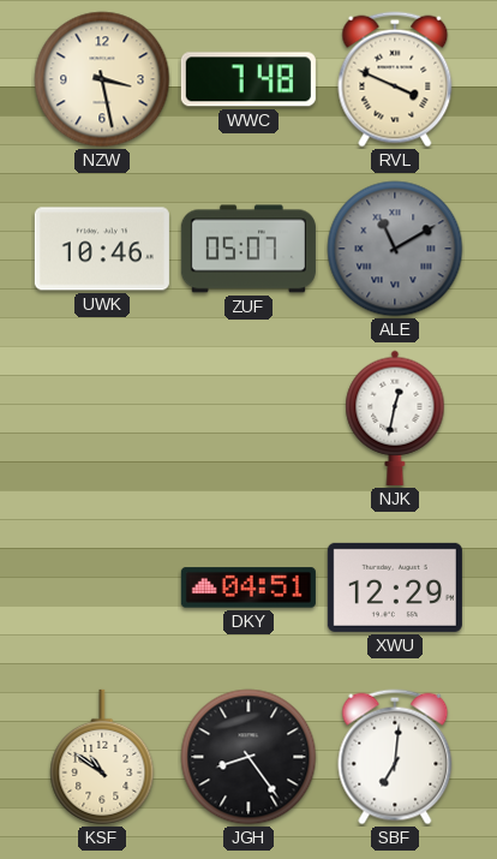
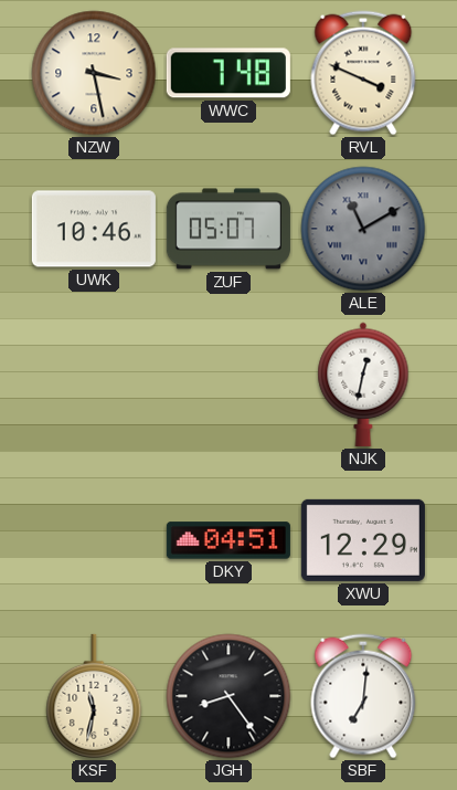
KSF: 10:51 -> 11:32
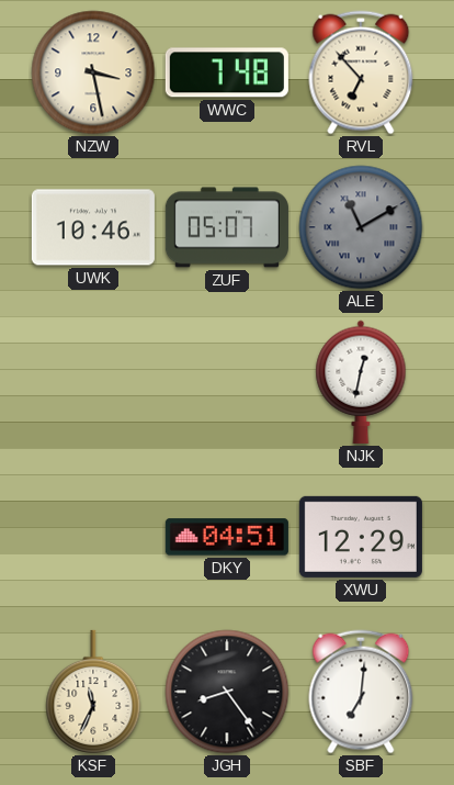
RVL: 3:49 -> 6:53
KSF: 11:32 -> 11:34
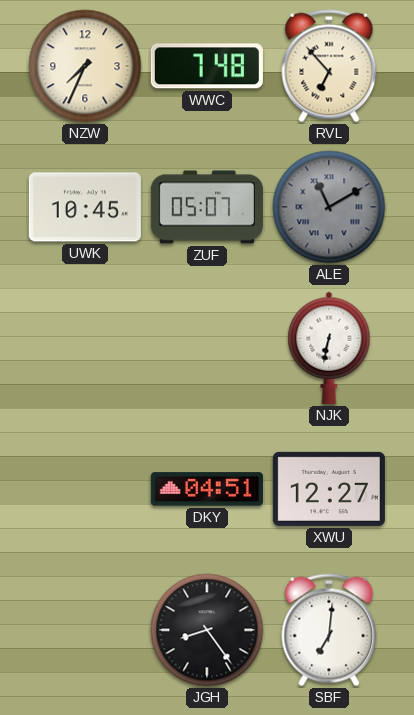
NZW: 3:28 -> 7:34
UWK: 10:46 -> 10:45
NJK: 12:32 -> 6:32
XWU: 12:29 -> 12:27
KSF: 11:34 -> none
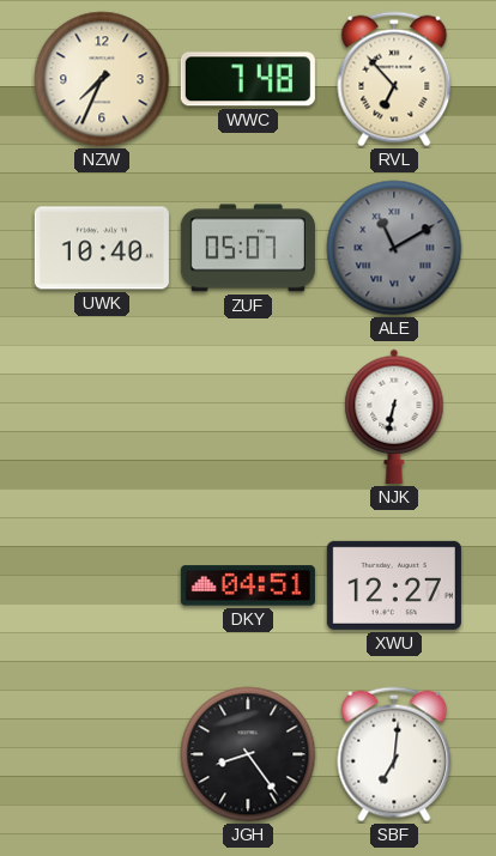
UWK: 10:45 -> 10:40
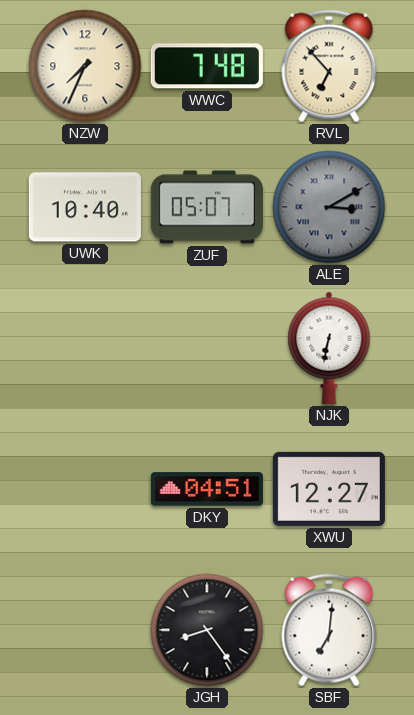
ALE: 11:10 -> 3:10
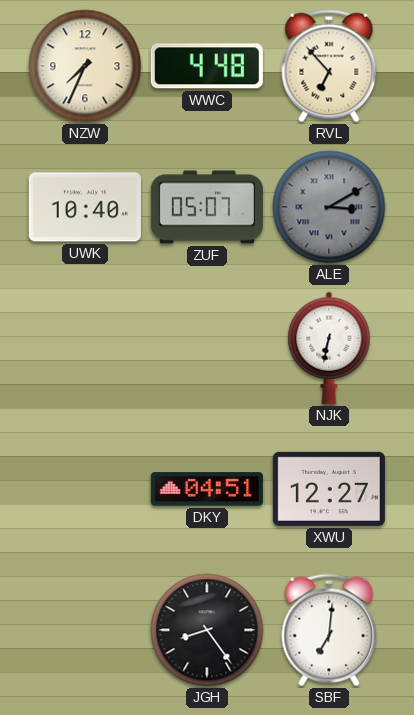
WWC: 7:48 -> 4:48
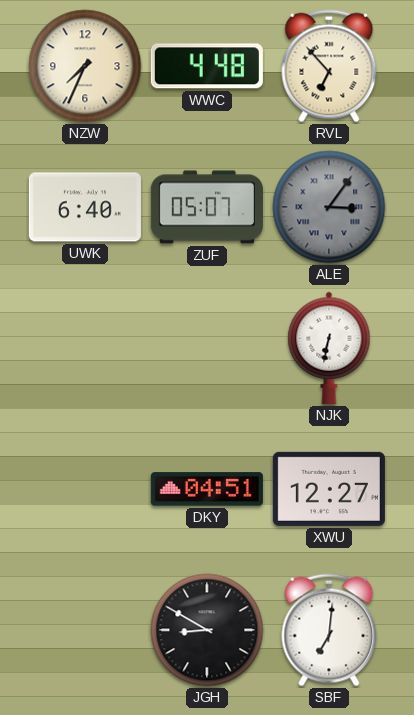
UWK: 10:40 -> 6:40
ALE: 3:10 -> 3:06
JGH: 8:24 -> 8:50
